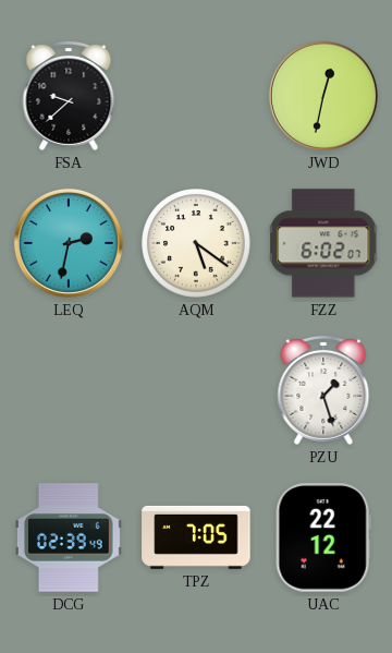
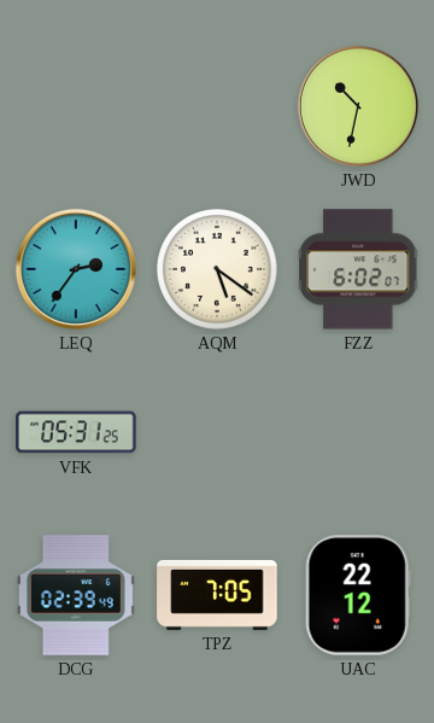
FSA: 9:38 -> none
JWD: 12:32 -> 10:32
LEQ: 2:32 -> 2:36
VFK: none -> 05:31
PZU: 1:27 -> none
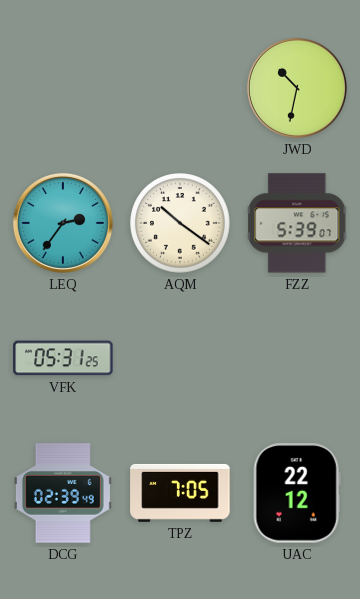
AQM: 5:21 -> 10:21
FZZ: 6:02 -> 5:39
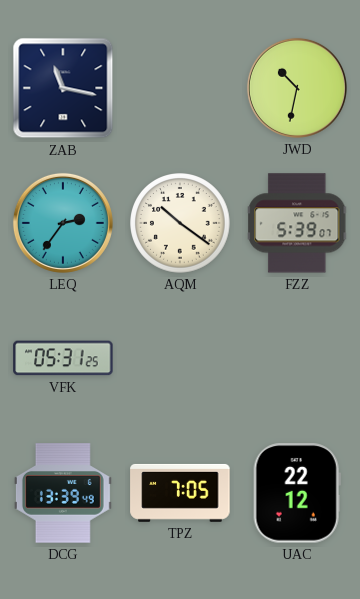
ZAB: none -> 11:17
DCG: 02:39 -> 13:39
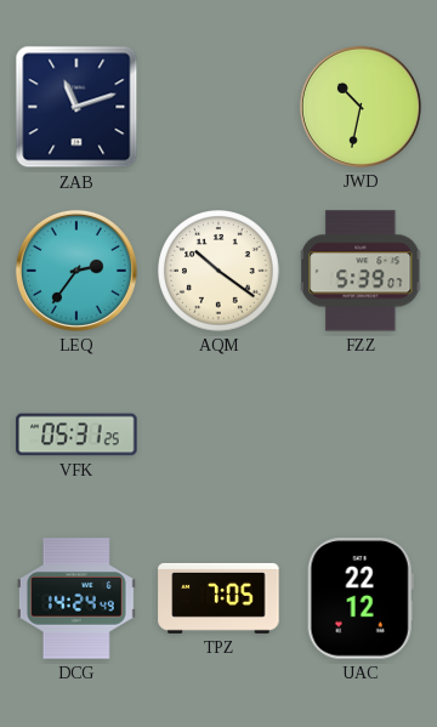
ZAB: 11:17 -> 11:12
DCG: 13:39 -> 14:24
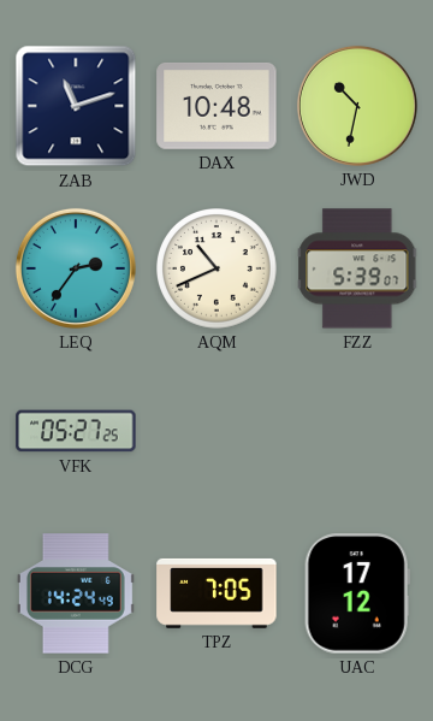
DAX: none -> 10:48
AQM: 10:21 -> 10:41
VFK: 05:31 -> 05:27
UAC: 22:12 -> 17:12
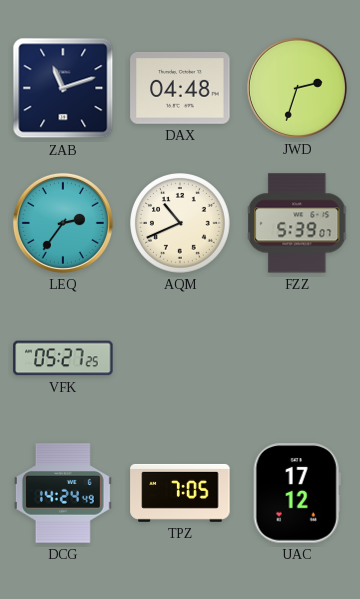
DAX: 10:48 -> 04:48
JWD: 10:32 -> 2:33
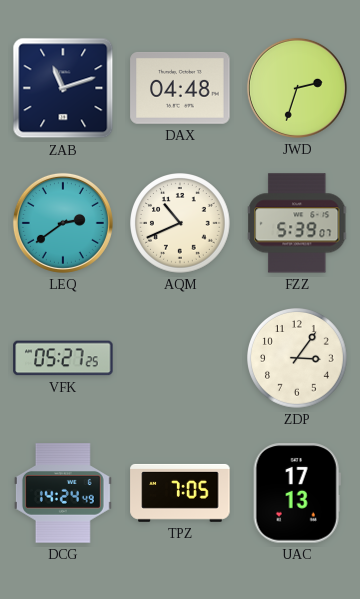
LEQ: 2:36 -> 2:39
ZDP: none -> 3:06
UAC: 17:12 -> 17:13
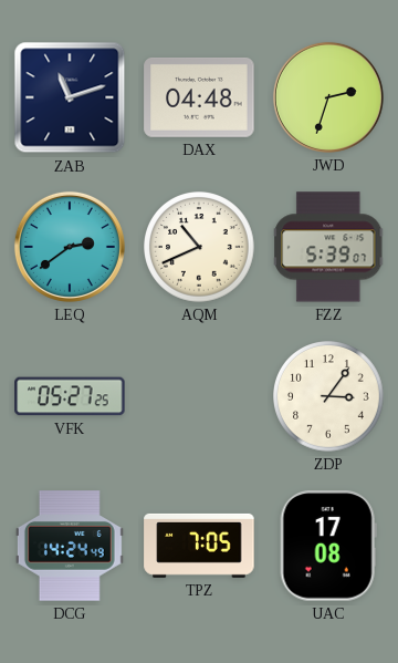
UAC: 17:13 -> 17:08
